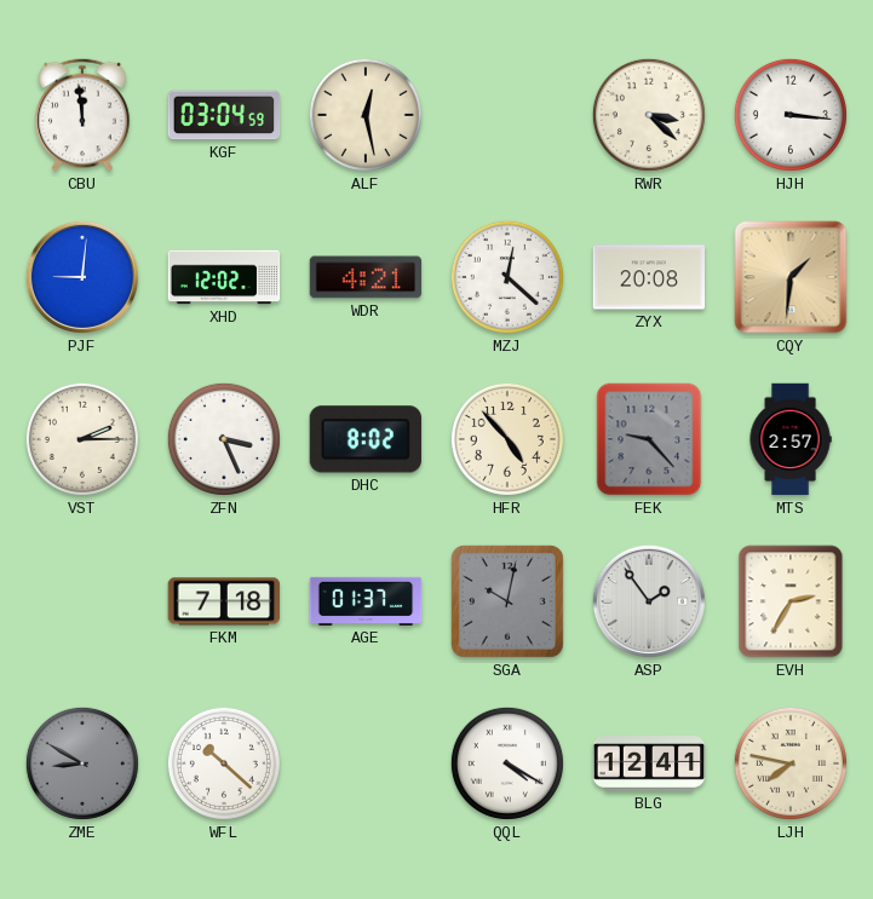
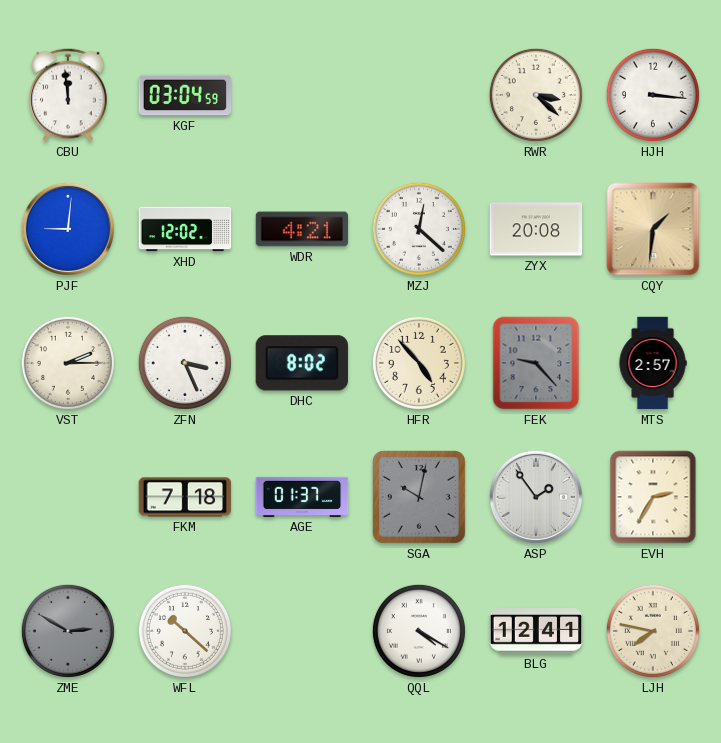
ALF: 12:28 -> none
ZME: 8:50 -> 2:50
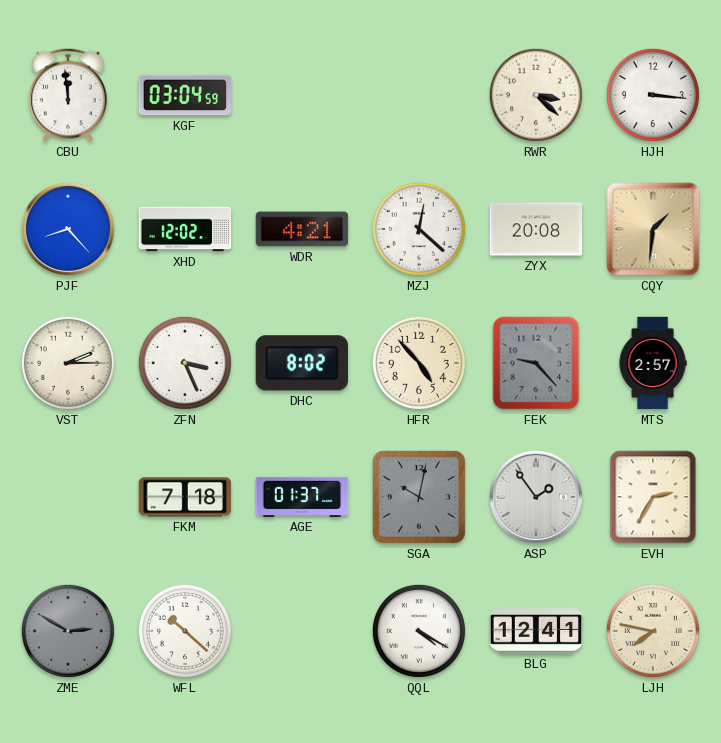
PJF: 9:01 -> 8:23
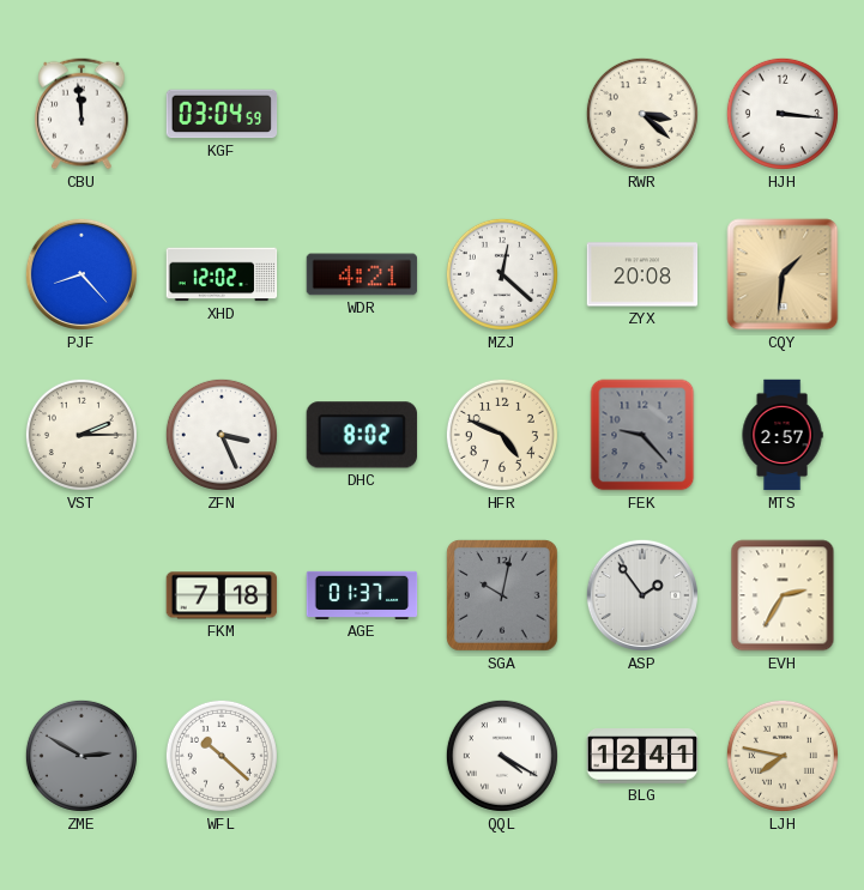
HFR: 4:53 -> 4:49
